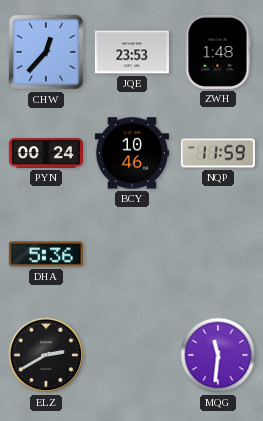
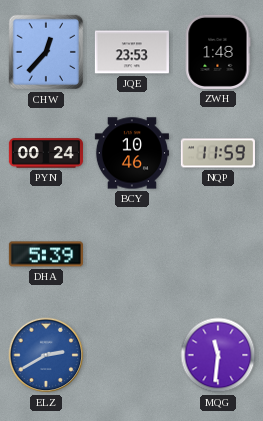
DHA: 5:36 -> 5:39
ELZ dial: black -> blue
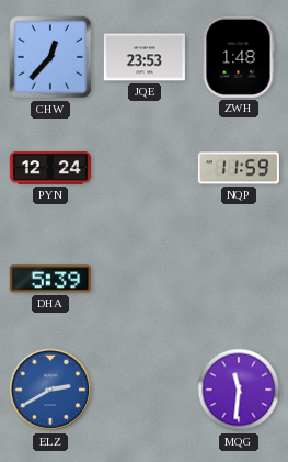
PYN: 00:24 -> 12:24
BCY: 10:46 -> none
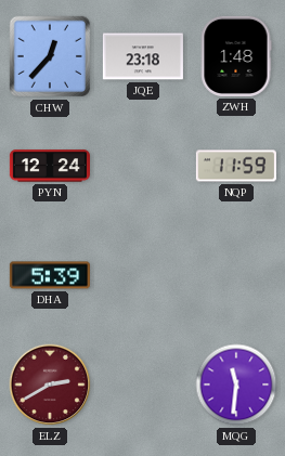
JQE: 23:53 -> 23:18
ELZ dial: blue -> burgundy
